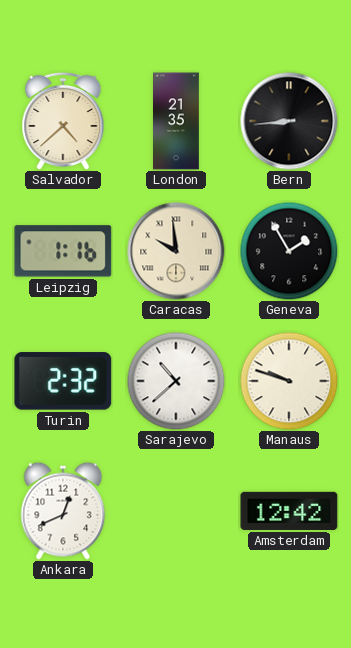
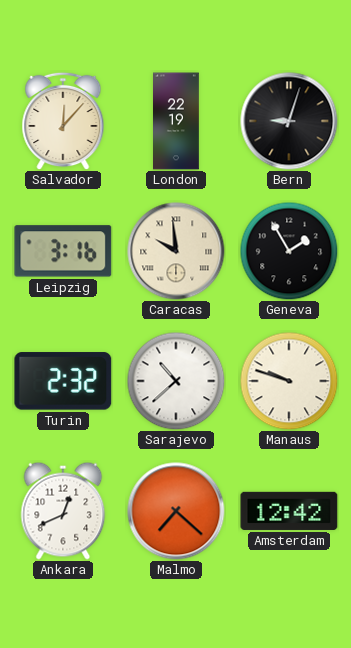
Salvador: 4:38 -> 12:07
London: 21:35 -> 22:19
Bern: 8:44 -> 9:03
Leipzig: 1:16 -> 3:16
Malmo: none -> 7:22
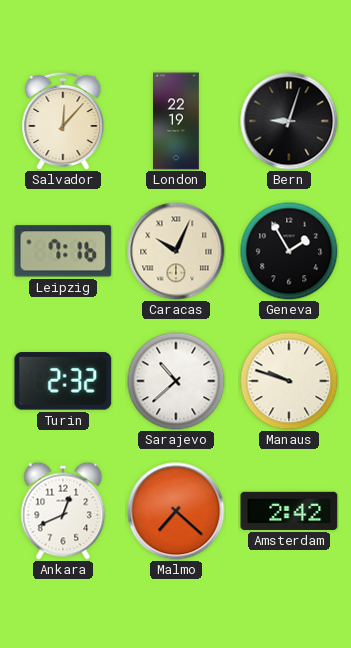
Leipzig: 3:16 -> 7:16
Caracas: 9:59 -> 10:04
Amsterdam: 12:42 -> 2:42
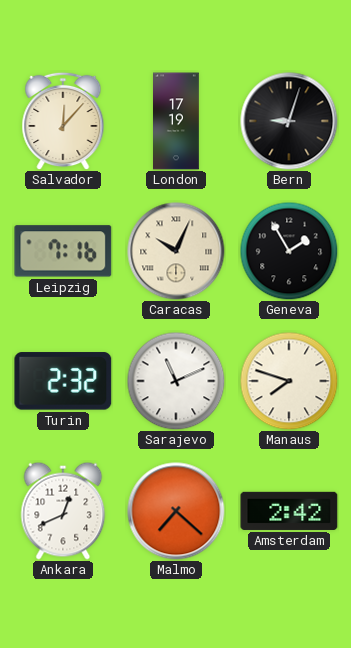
London: 22:19 -> 17:19
Sarajevo: 10:38 -> 11:11
Manaus: 9:48 -> 7:48
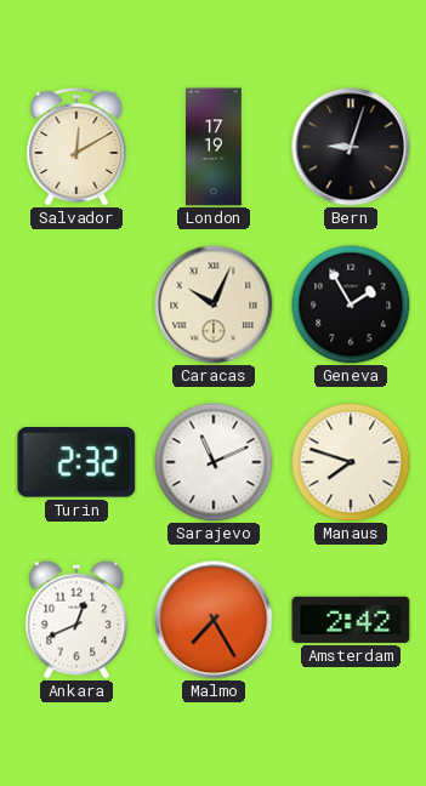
Salvador: 12:07 -> 12:10
Leipzig: 7:16 -> none
Malmo: 7:22 -> 7:25
